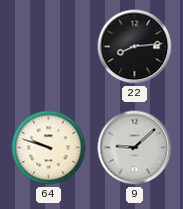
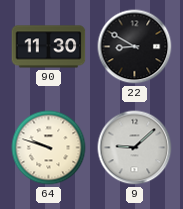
90: none -> 11:30
22: 8:14 -> 8:50
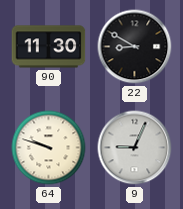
9: 9:08 -> 9:04
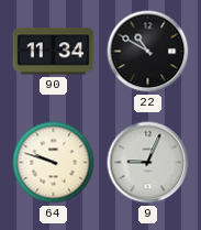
90: 11:30 -> 11:34
22: 8:50 -> 10:50
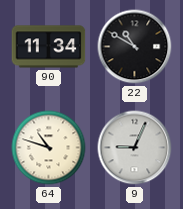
64: 9:48 -> 10:48
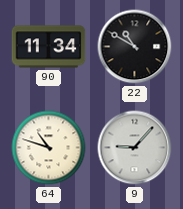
9: 9:04 -> 9:07
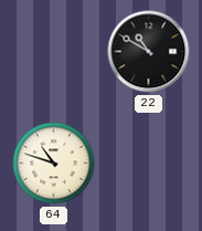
90: 11:34 -> none
9: 9:07 -> none
